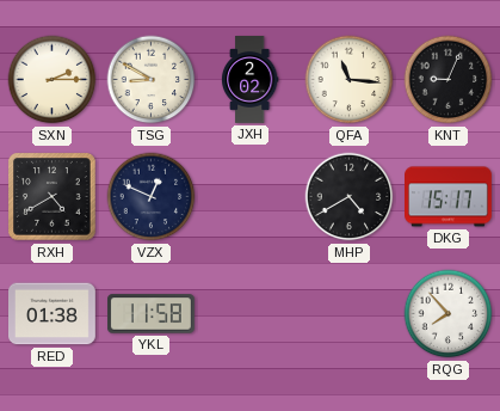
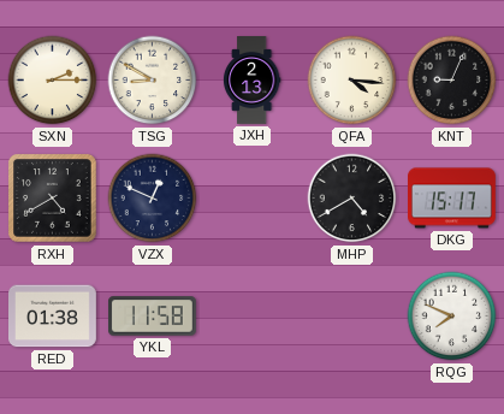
JXH: 2:02 -> 2:13
QFA: 11:16 -> 4:16
RQG: 7:53 -> 7:49
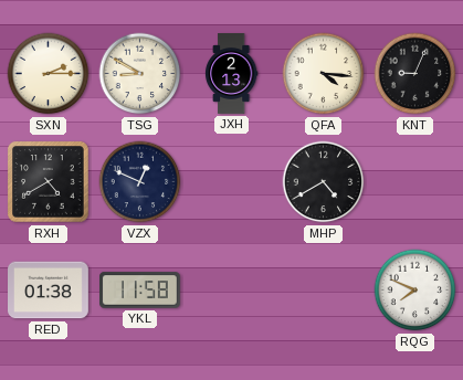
DKG: 15:17 -> none
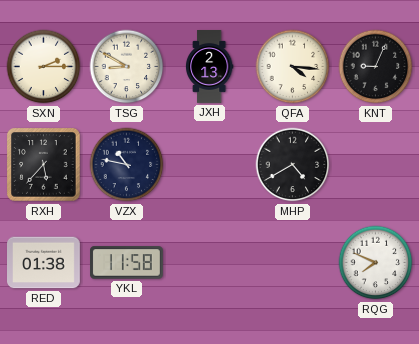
RXH: 4:40 -> 5:37
VZX: 12:49 -> 10:47
